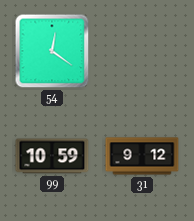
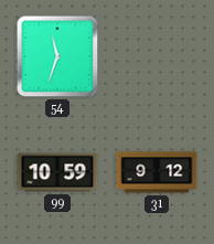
54: 12:21 -> 11:33
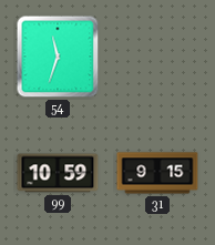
31: 9:12 -> 9:15
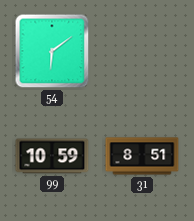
54: 11:33 -> 6:09
31: 9:15 -> 8:51
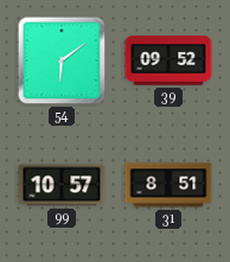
39: none -> 09:52
99: 10:59 -> 10:57
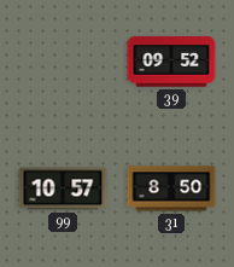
54: 6:09 -> none
31: 8:51 -> 8:50
